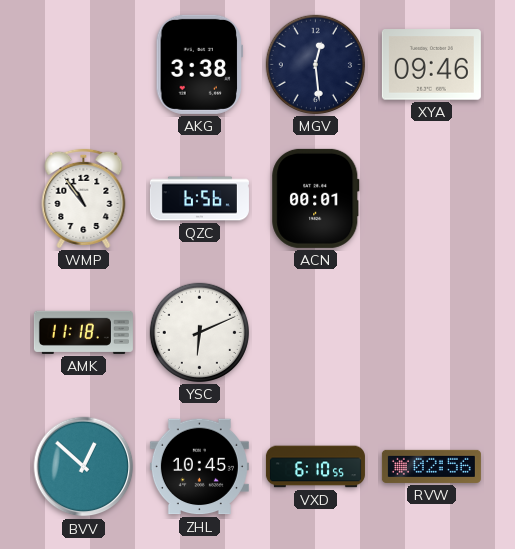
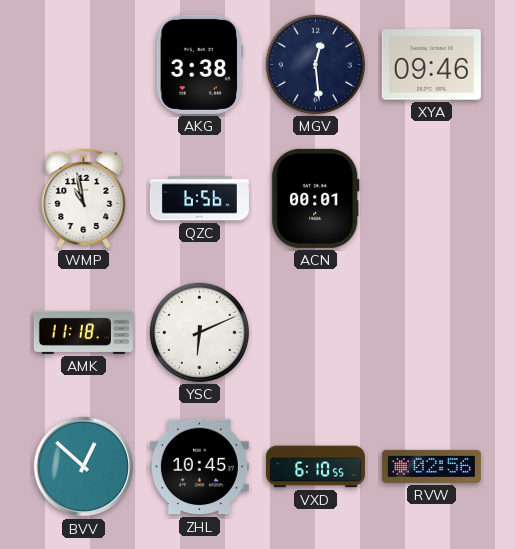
WMP: 10:54 -> 10:58
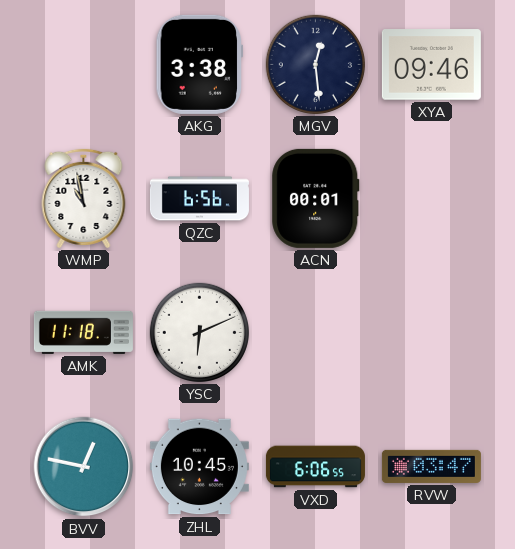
BVV: 12:52 -> 12:47
VXD: 6:10 -> 6:06
RVW: 02:56 -> 03:47
